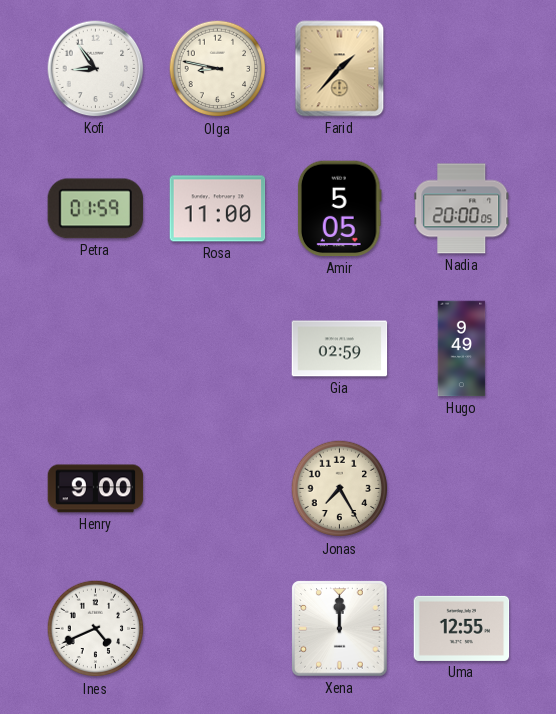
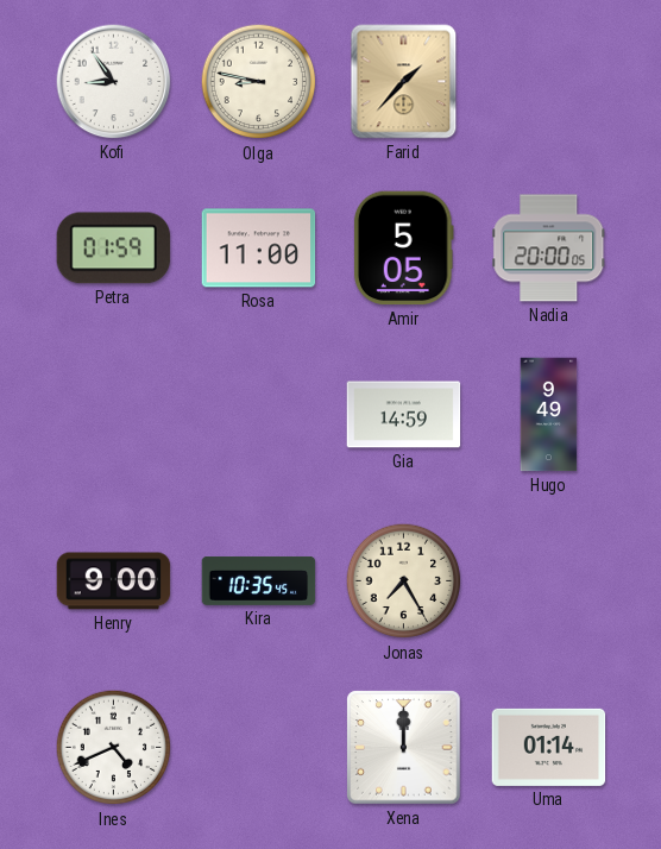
Gia: 02:59 -> 14:59
Kira: none -> 10:35
Uma: 12:55 -> 01:14
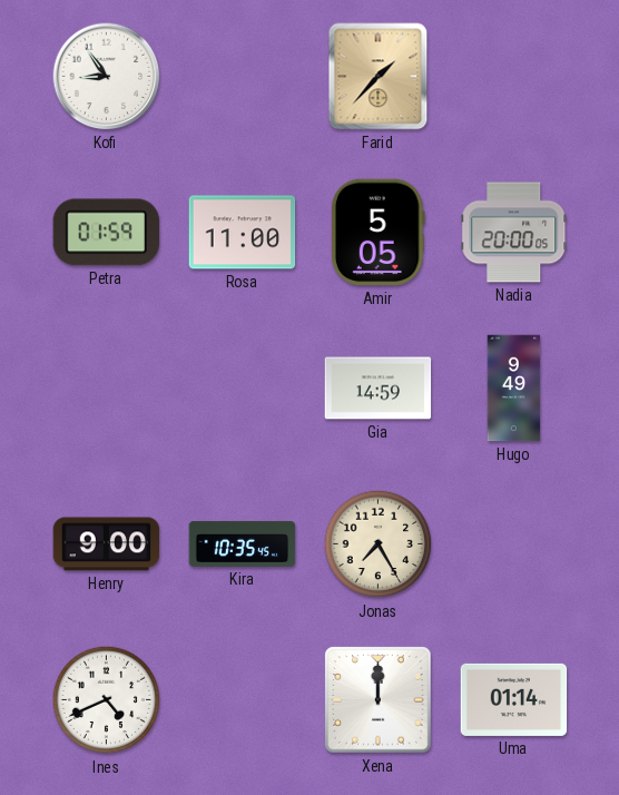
Olga: 8:47 -> none
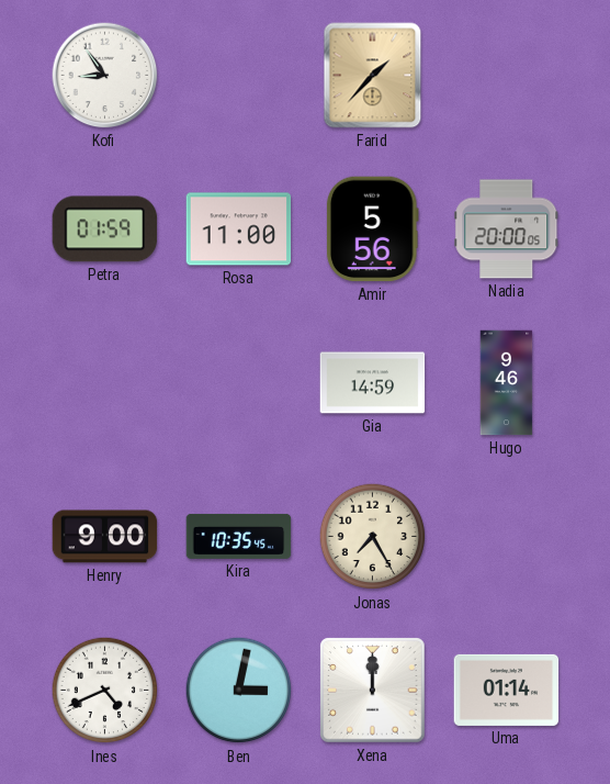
Amir: 5:05 -> 5:56
Hugo: 9:49 -> 9:46
Ben: none -> 3:02
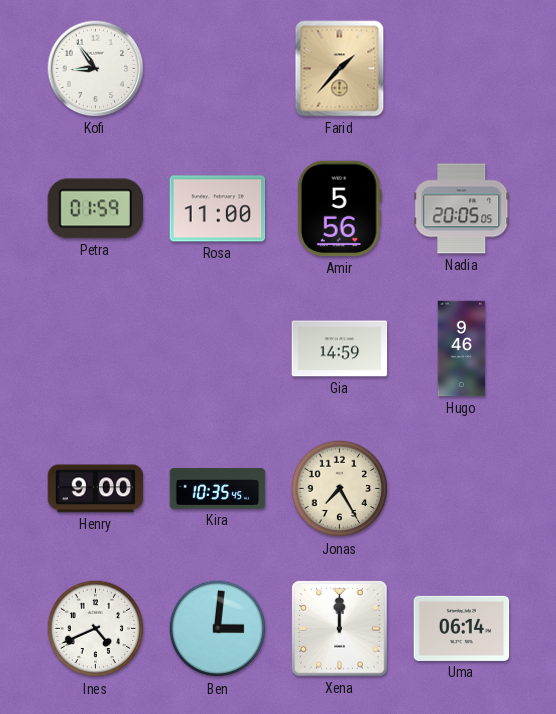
Nadia: 20:00 -> 20:05
Ben: 3:02 -> 3:01
Uma: 01:14 -> 06:14
